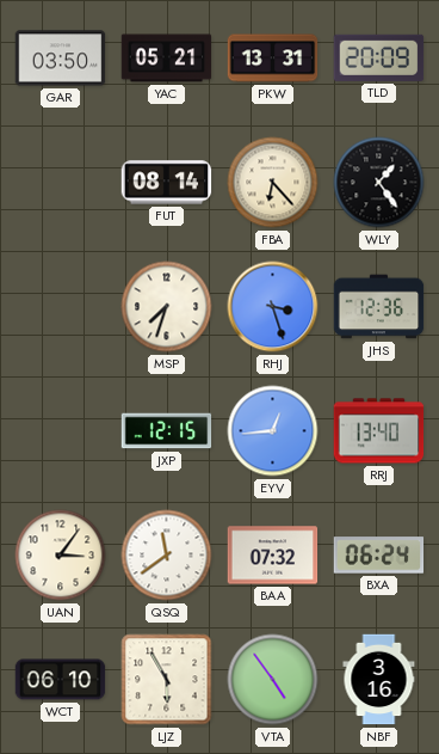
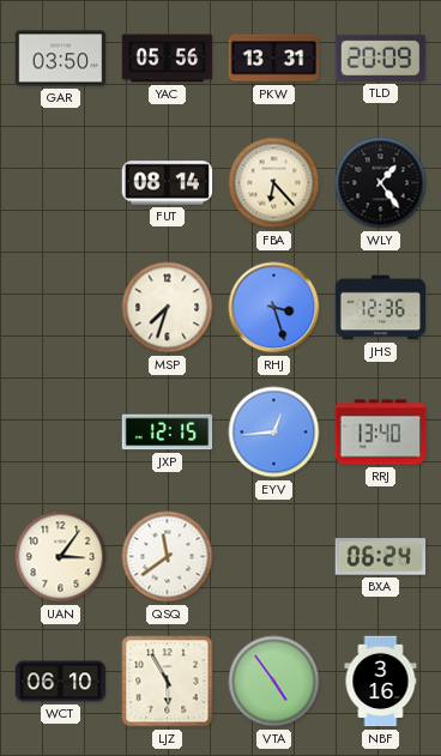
YAC: 05:21 -> 05:56
BAA: 07:32 -> none
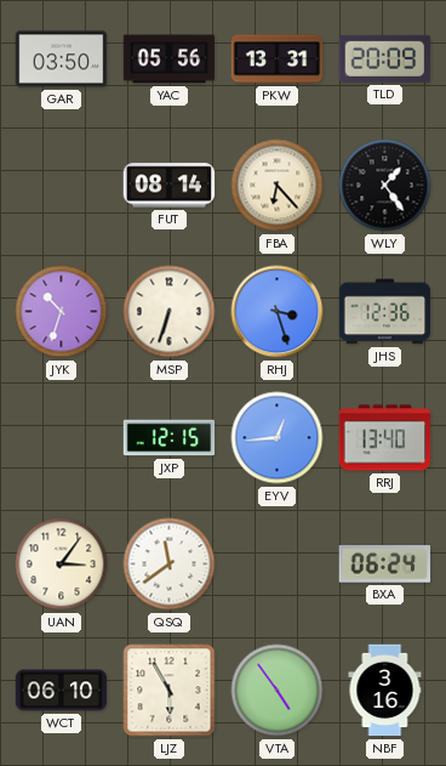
JYK: none -> 10:33
MSP: 7:33 -> 6:33
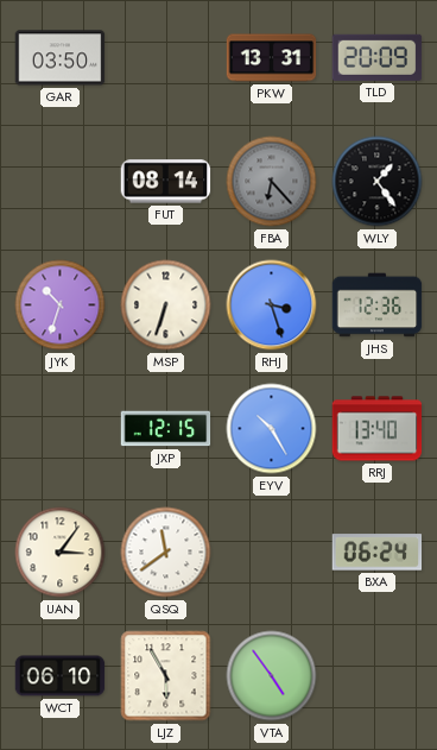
YAC: 05:56 -> none
FBA dial: cream -> grey
EYV: 12:44 -> 10:25
NBF: 3:16 -> none
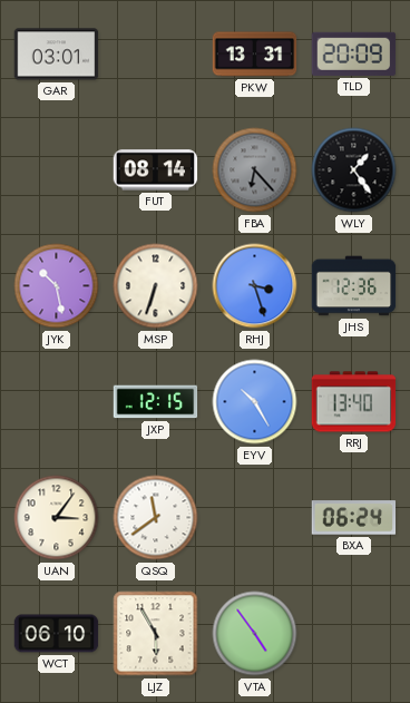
GAR: 03:50 -> 03:01
JYK: 10:33 -> 10:28
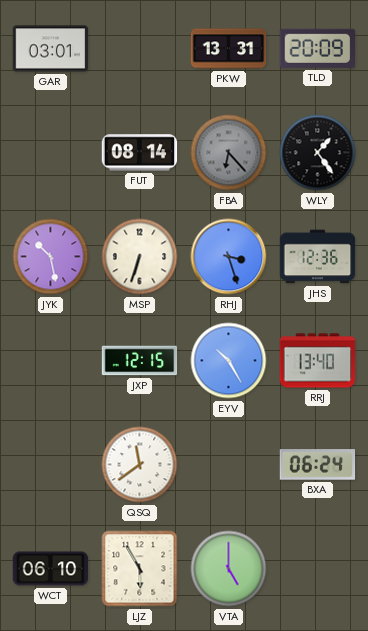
UAN: 3:06 -> none
VTA: 4:54 -> 5:00
